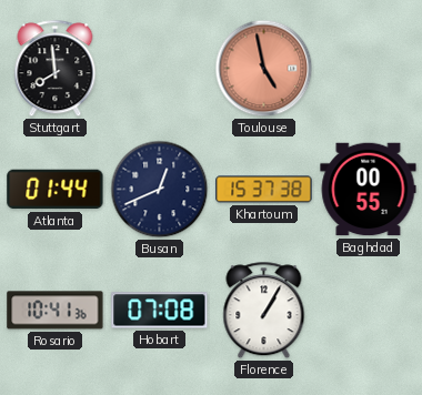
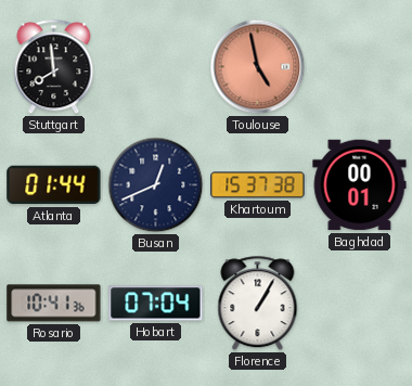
Baghdad: 00:55 -> 00:01
Hobart: 07:08 -> 07:04
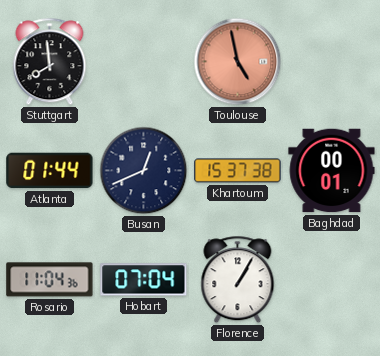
Rosario: 10:41 -> 11:04
